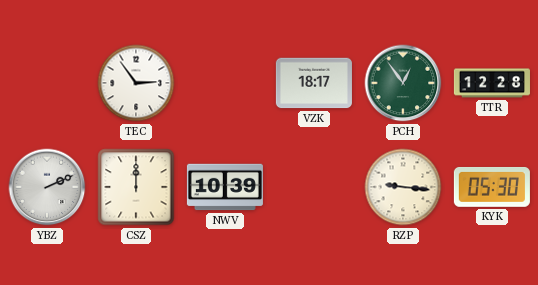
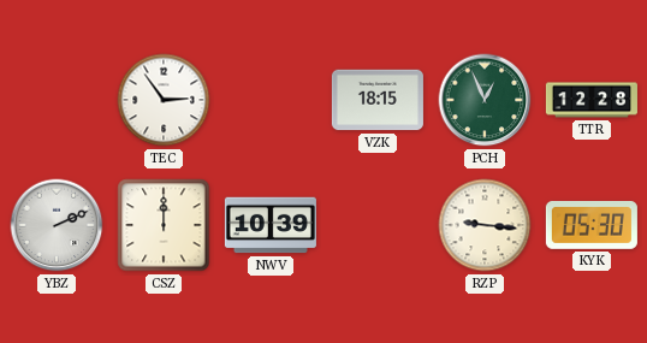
VZK: 18:17 -> 18:15
PCH: 12:54 -> 12:56
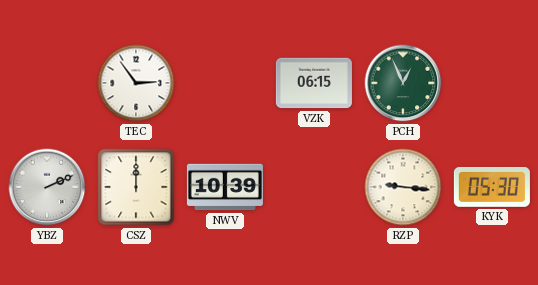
VZK: 18:15 -> 06:15
TTR: 12:28 -> none
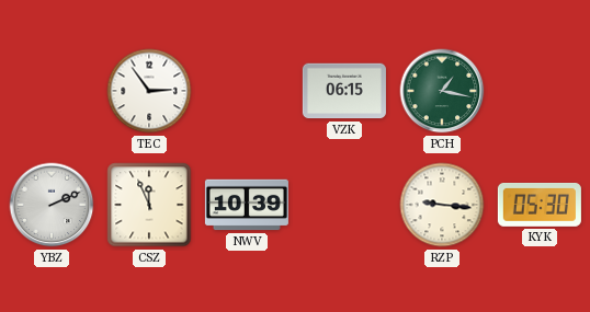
PCH: 12:56 -> 1:17
CSZ: 12:00 -> 11:56
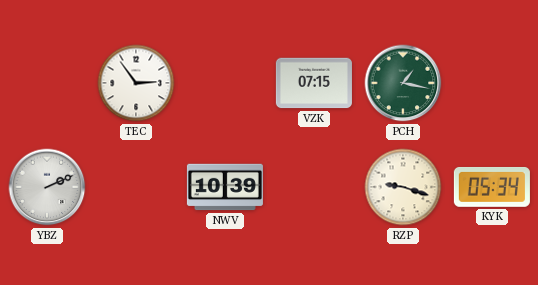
VZK: 06:15 -> 07:15
CSZ: 11:56 -> none
RZP: 9:16 -> 9:18
KYK: 05:30 -> 05:34
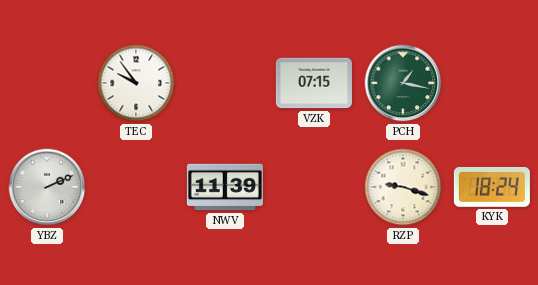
TEC: 2:54 -> 9:54
NWV: 10:39 -> 11:39
KYK: 05:34 -> 18:24
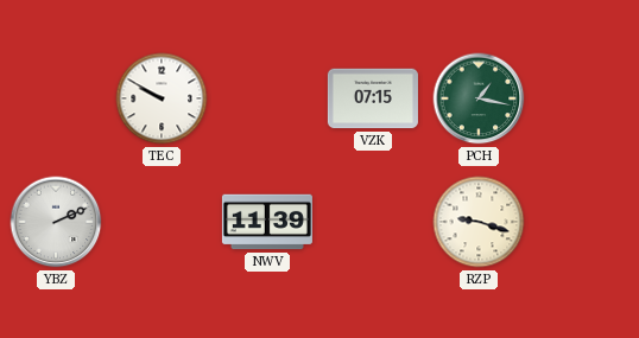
TEC: 9:54 -> 9:50
KYK: 18:24 -> none
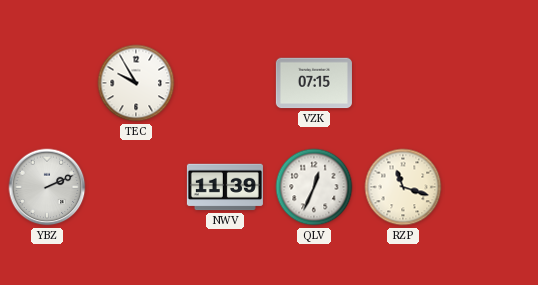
TEC: 9:50 -> 9:55
PCH: 1:17 -> none
QLV: none -> 12:34
RZP: 9:18 -> 11:18
